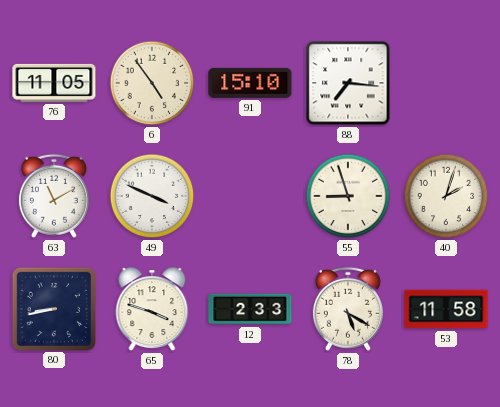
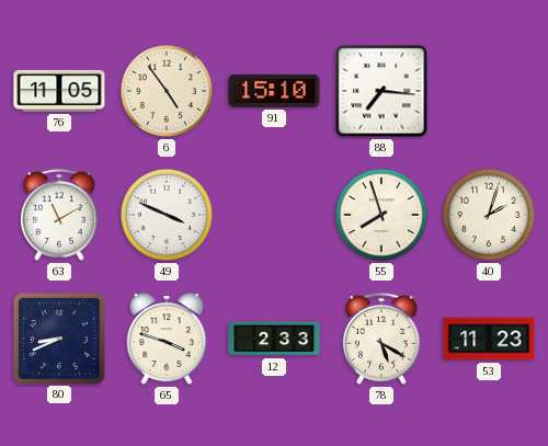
55: 8:57 -> 7:57
80: 8:43 -> 8:41
53: 11:58 -> 11:23
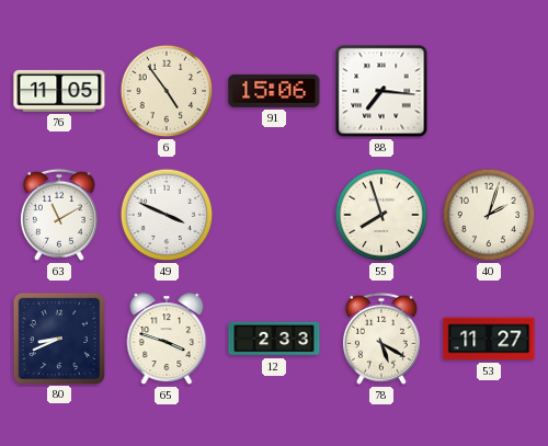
91: 15:10 -> 15:06
53: 11:23 -> 11:27
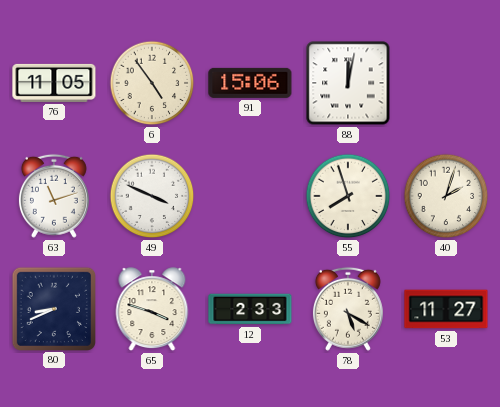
88: 7:16 -> 12:02
63: 11:10 -> 11:12
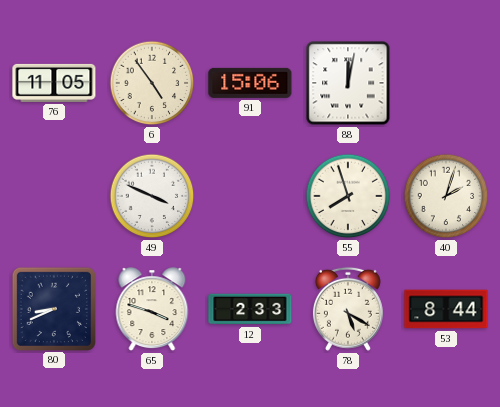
63: 11:12 -> none
53: 11:27 -> 8:44
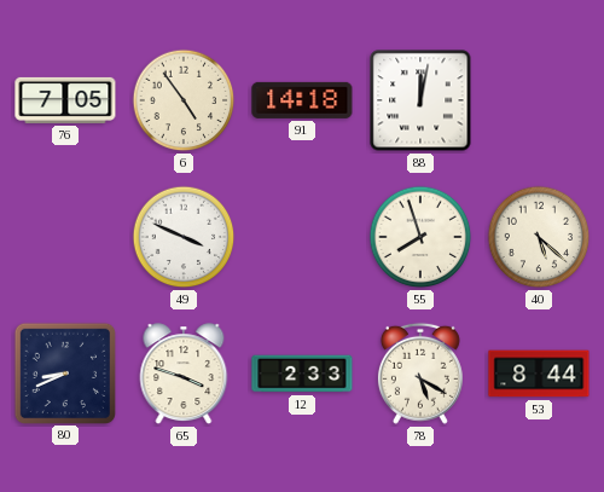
76: 11:05 -> 7:05
91: 15:06 -> 14:18
40: 2:03 -> 5:22
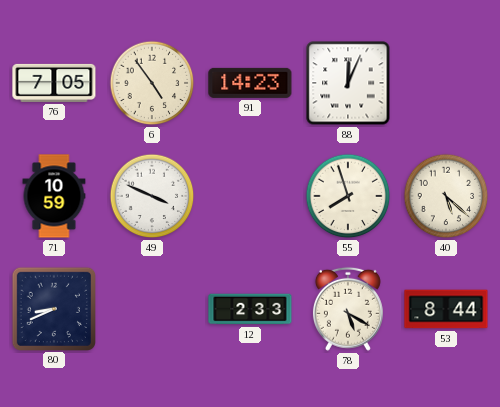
91: 14:18 -> 14:23
88: 12:02 -> 12:04
71: none -> 10:59
65: 3:48 -> none
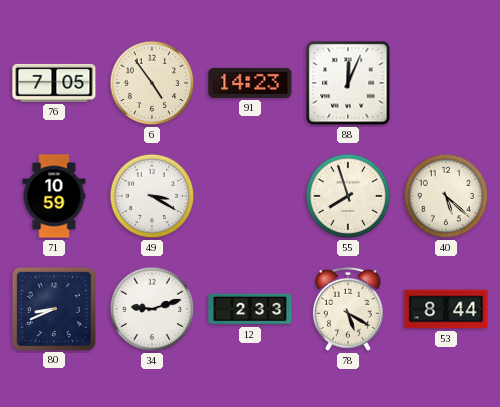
49: 3:49 -> 3:20
34: none -> 9:12
